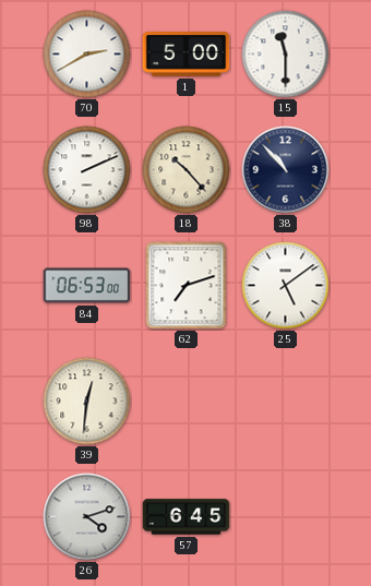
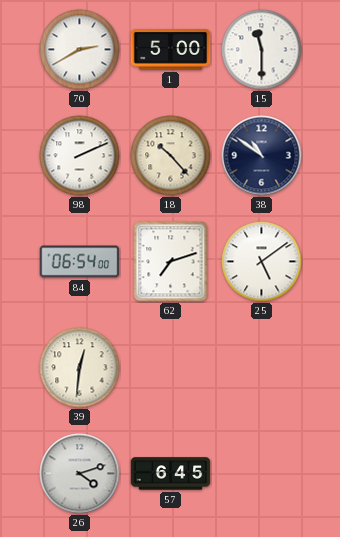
38: 10:53 -> 10:51
84: 06:53 -> 06:54
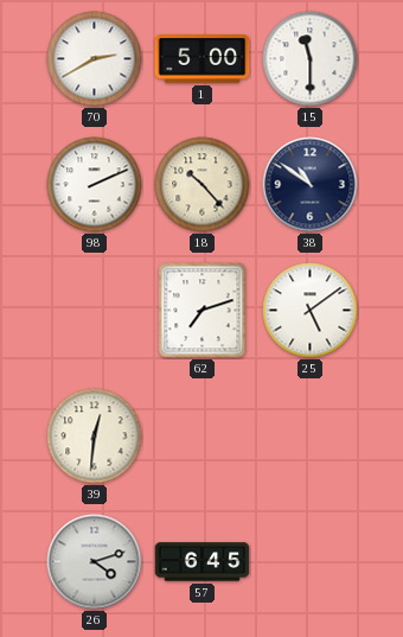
84: 06:54 -> none
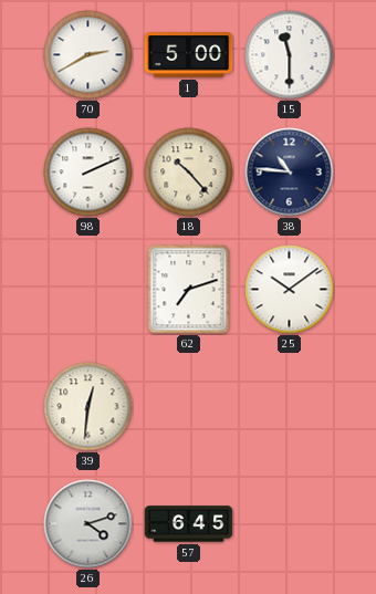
38: 10:51 -> 10:46
25: 5:09 -> 10:09
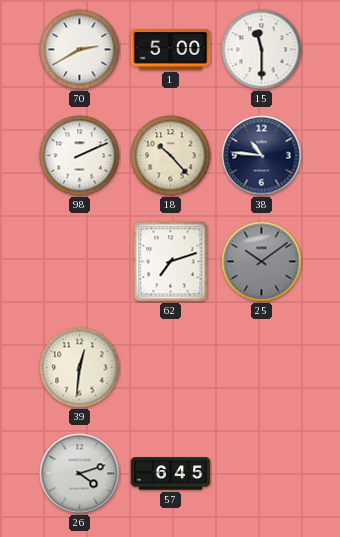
25 dial: white -> grey
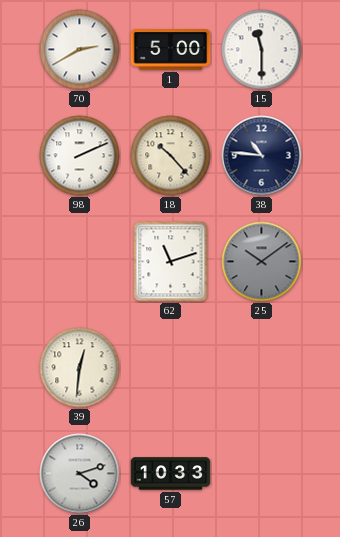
62: 7:12 -> 11:12
57: 6:45 -> 10:33
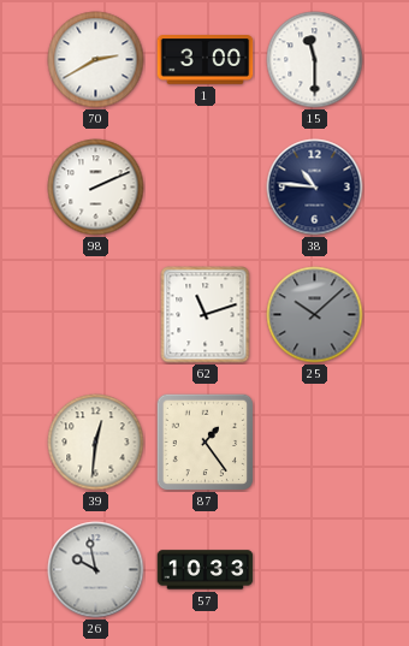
1: 5:00 -> 3:00
18: 10:23 -> none
25: 10:09 -> 10:08
87: none -> 1:24
26: 4:12 -> 9:58
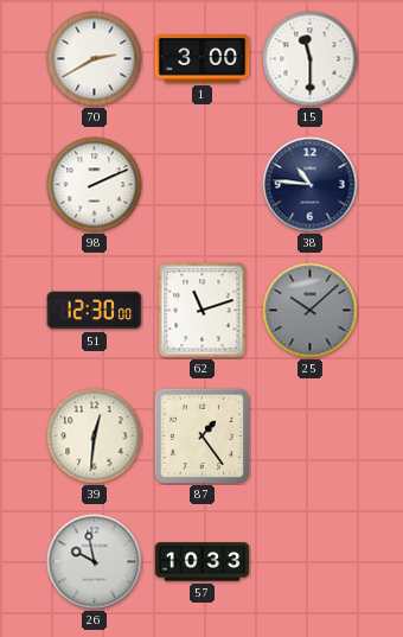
51: none -> 12:30
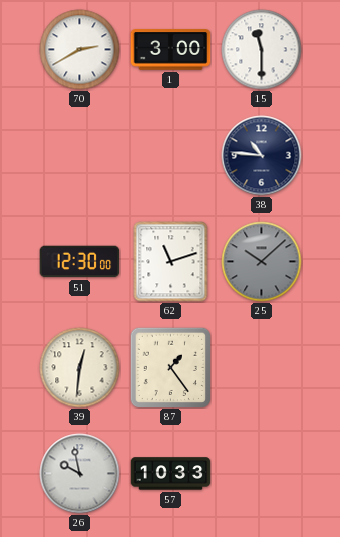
98: 2:11 -> none
